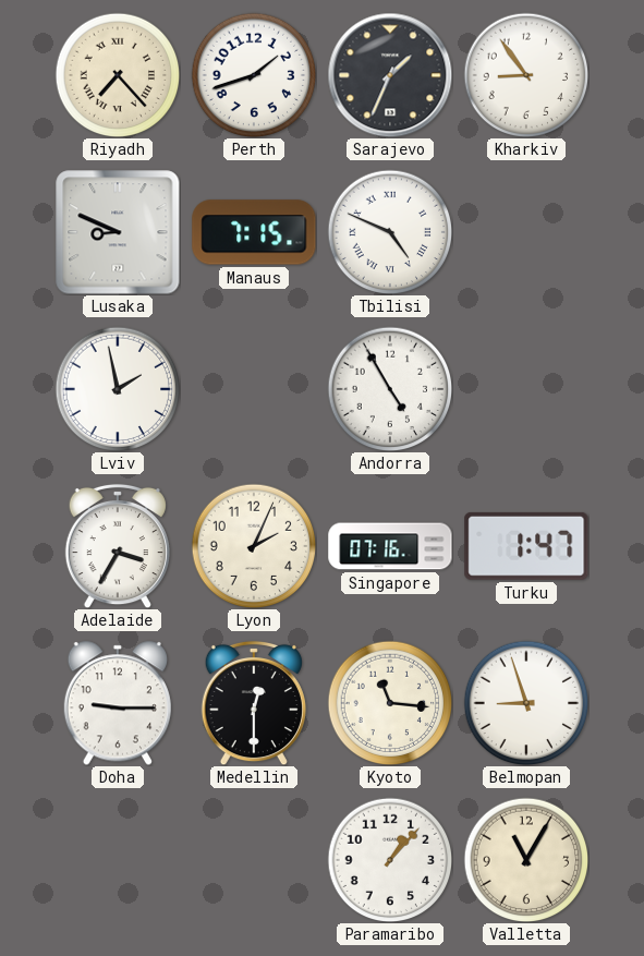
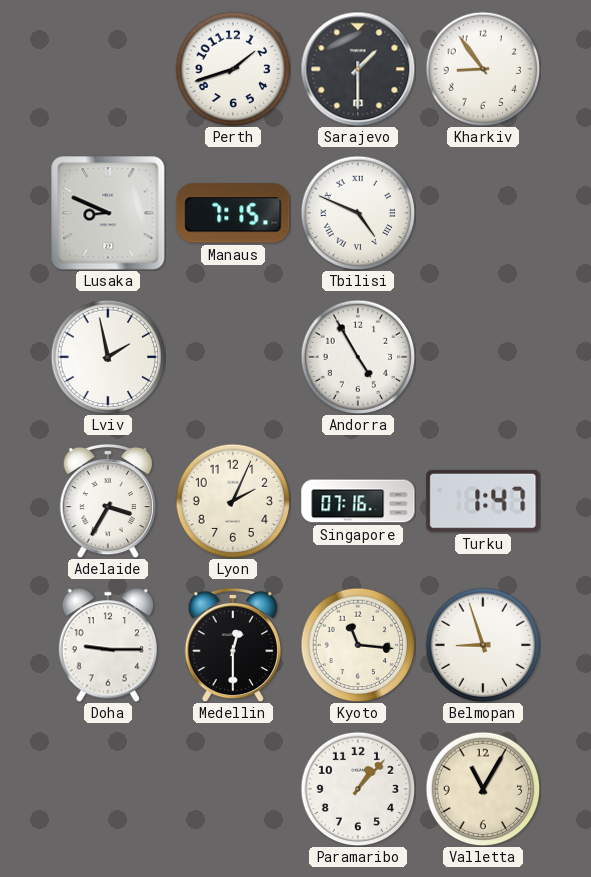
Riyadh: 7:23 -> none
Sarajevo: 1:34 -> 1:30
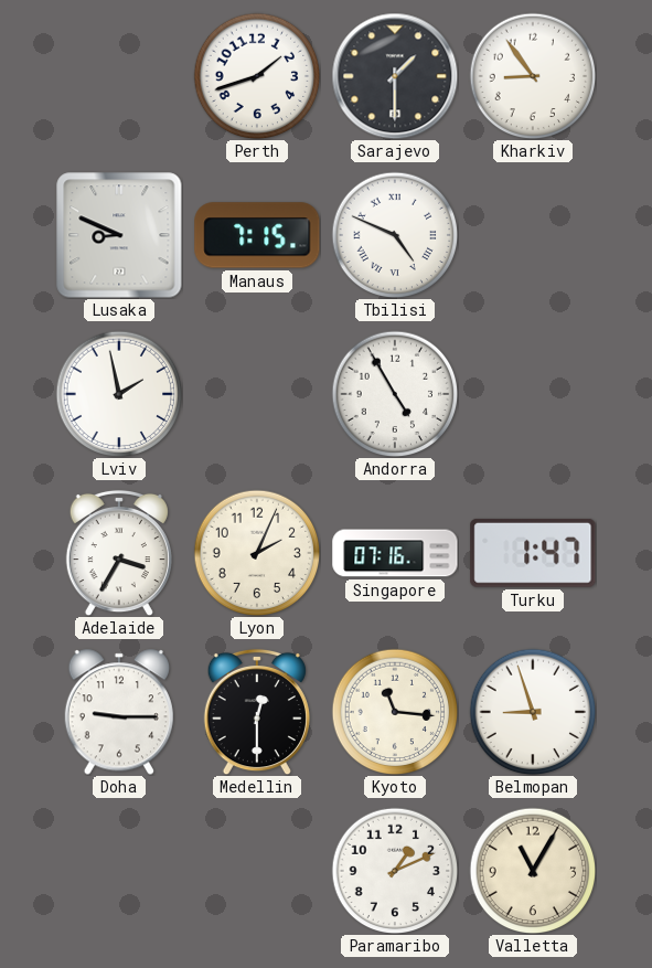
Paramaribo: 1:07 -> 1:11
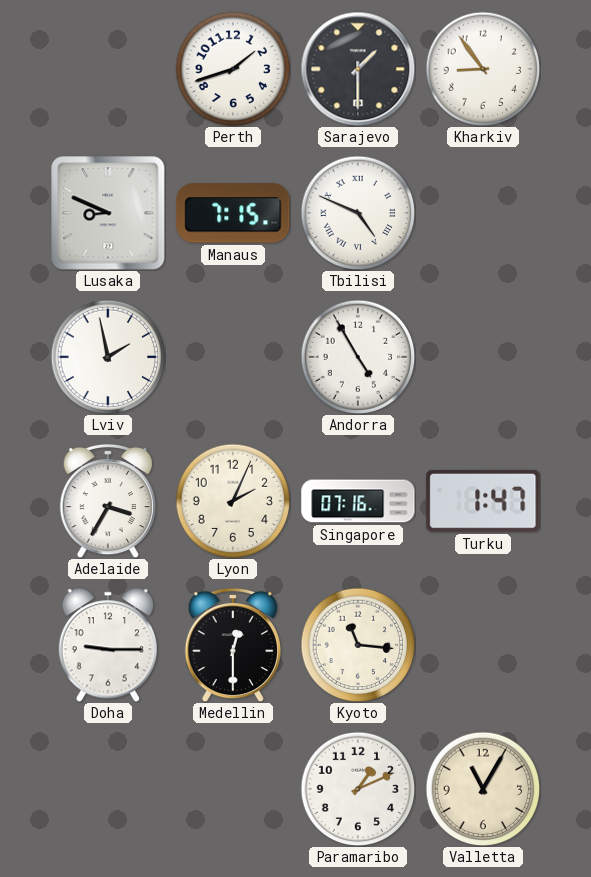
Belmopan: 8:57 -> none
